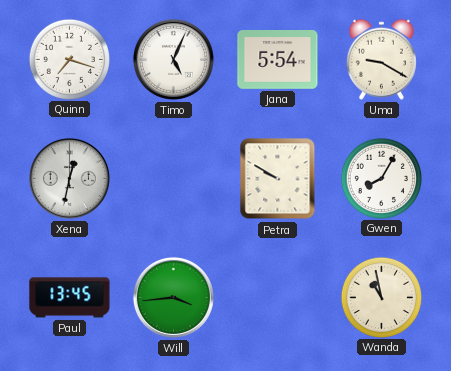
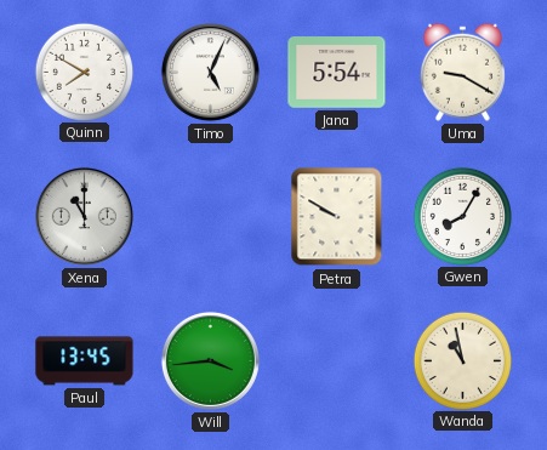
Quinn: 7:18 -> 7:50
Xena: 12:32 -> 11:00
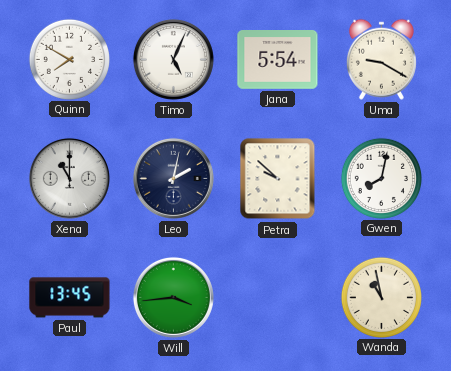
Leo: none -> 2:02
Petra: 9:50 -> 9:52
Gwen: 8:05 -> 8:02
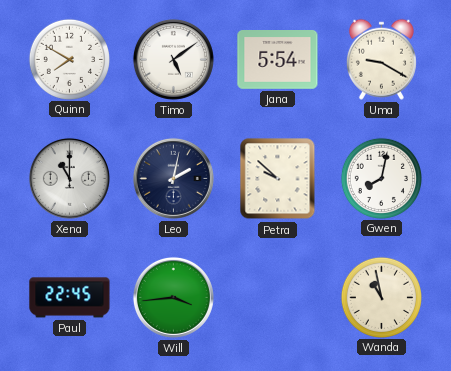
Timo: 5:04 -> 5:09
Paul: 13:45 -> 22:45
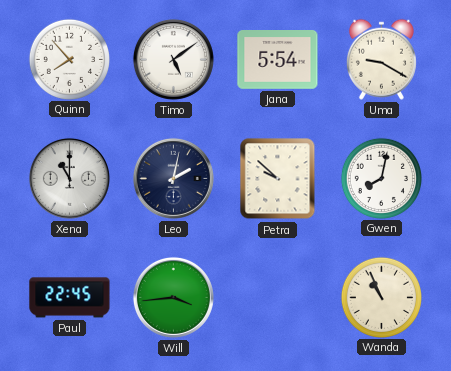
Quinn: 7:50 -> 7:53
Wanda: 10:58 -> 10:56
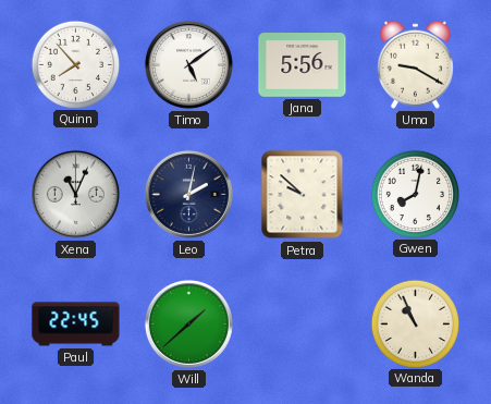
Jana: 5:54 -> 5:56
Xena: 11:00 -> 11:04
Will: 3:44 -> 1:38
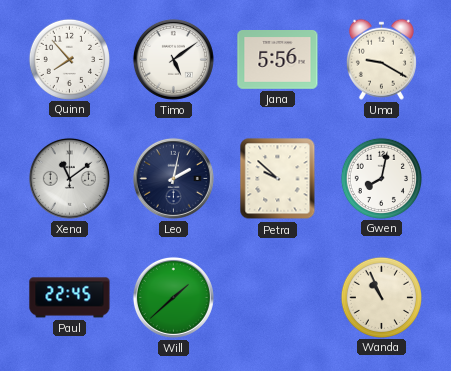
Xena: 11:04 -> 11:09
